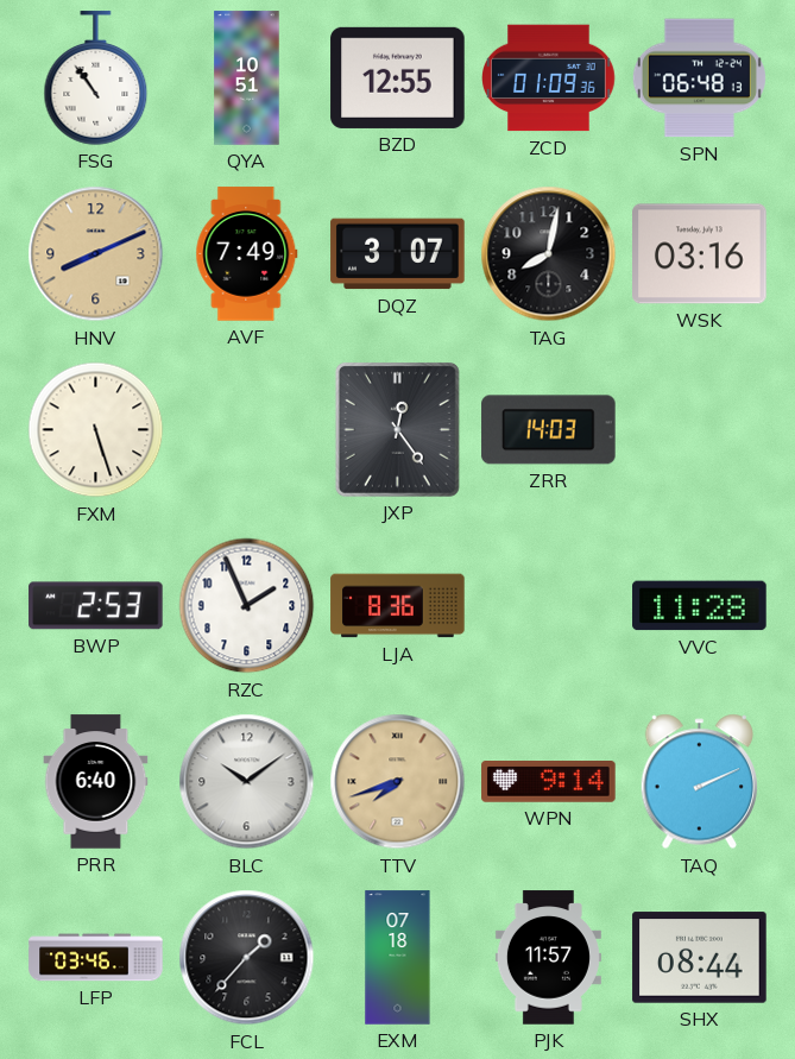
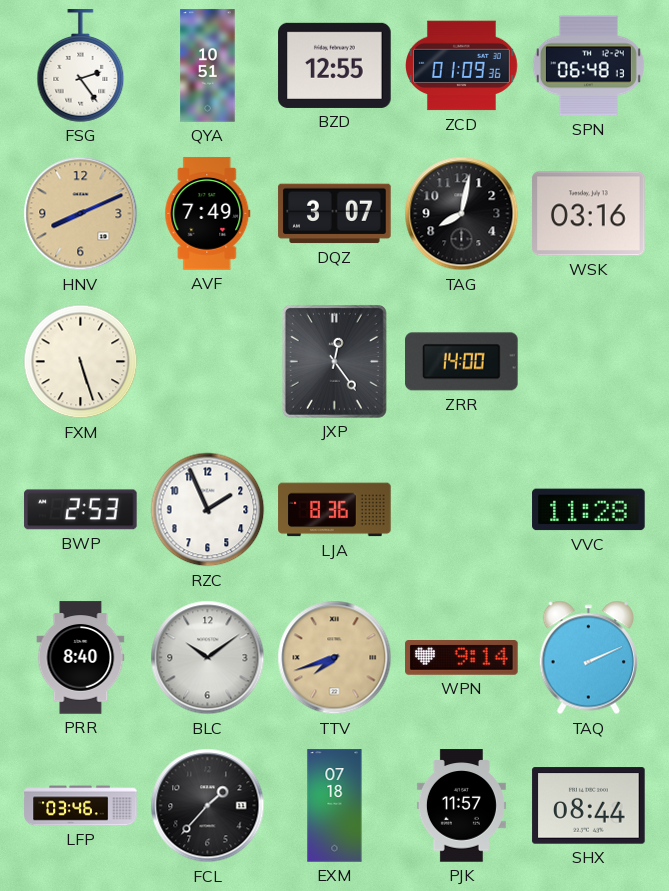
FSG: 10:54 -> 2:24
ZRR: 14:03 -> 14:00
PRR: 6:40 -> 8:40
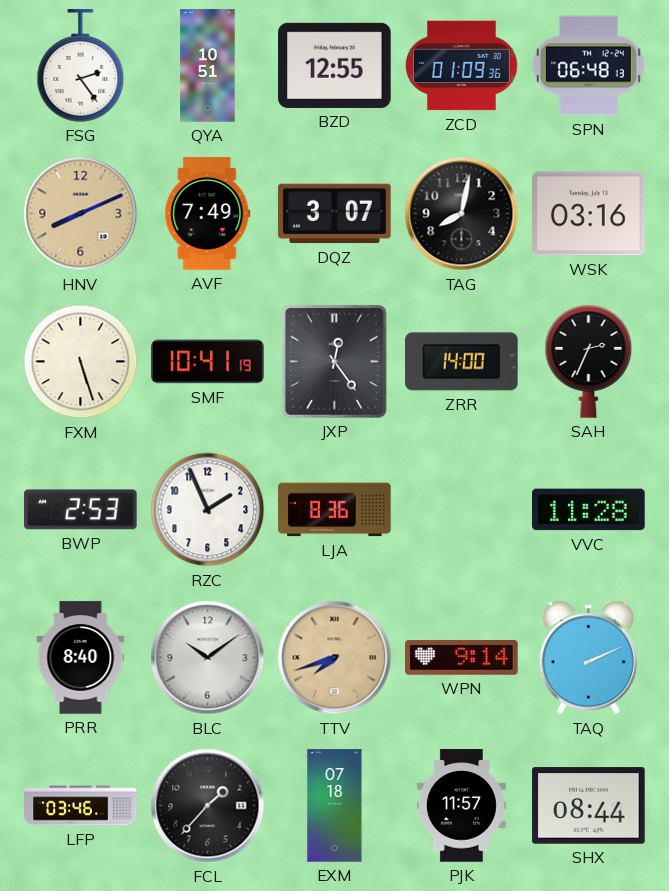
SMF: none -> 10:41
SAH: none -> 2:34
